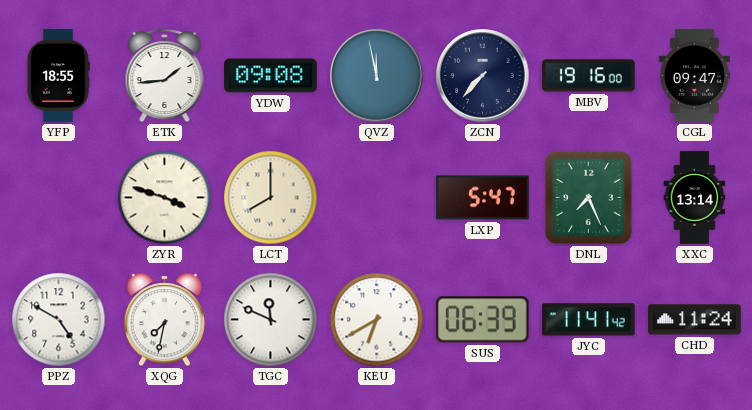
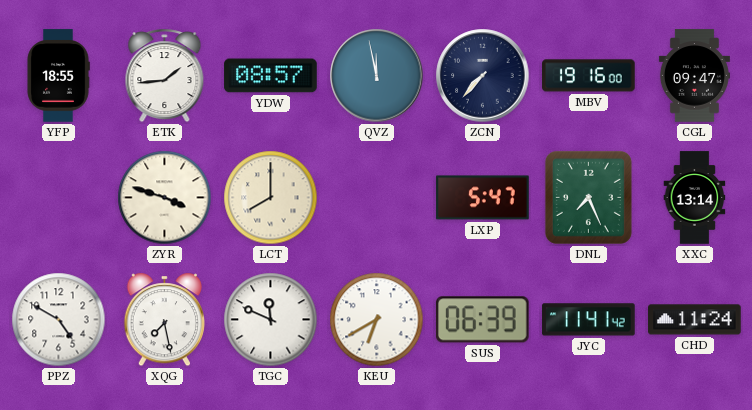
YDW: 09:08 -> 08:57
XQG: 7:32 -> 7:28
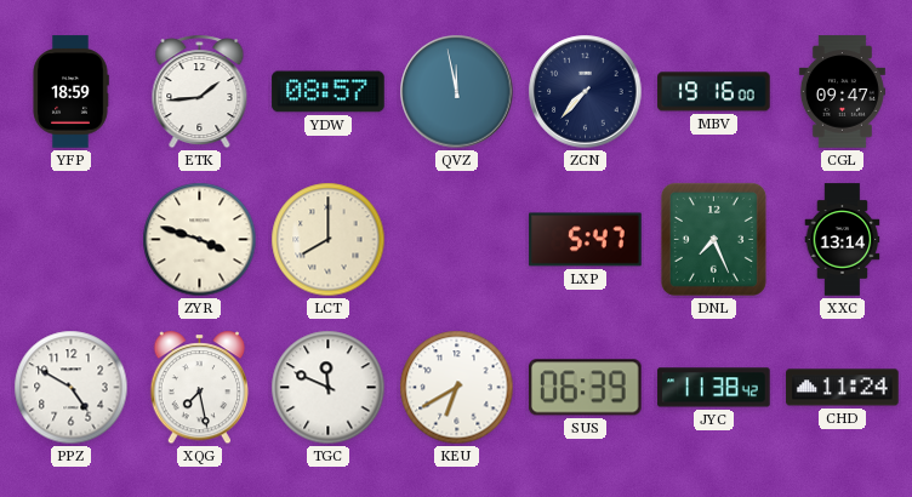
YFP: 18:55 -> 18:59
JYC: 11:41 -> 11:38
